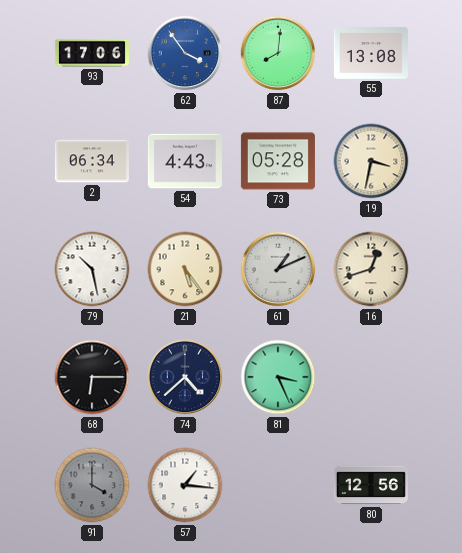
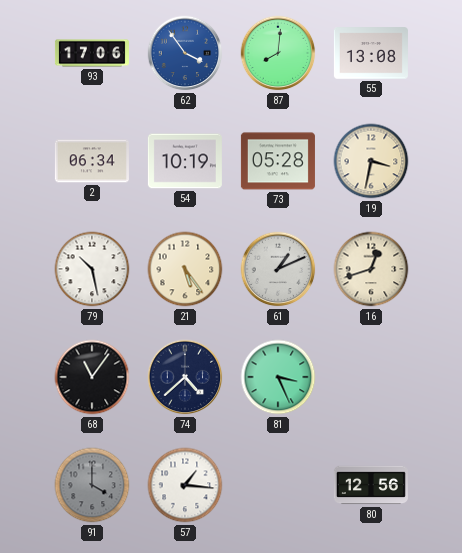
54: 4:43 -> 10:19
68: 6:15 -> 11:06
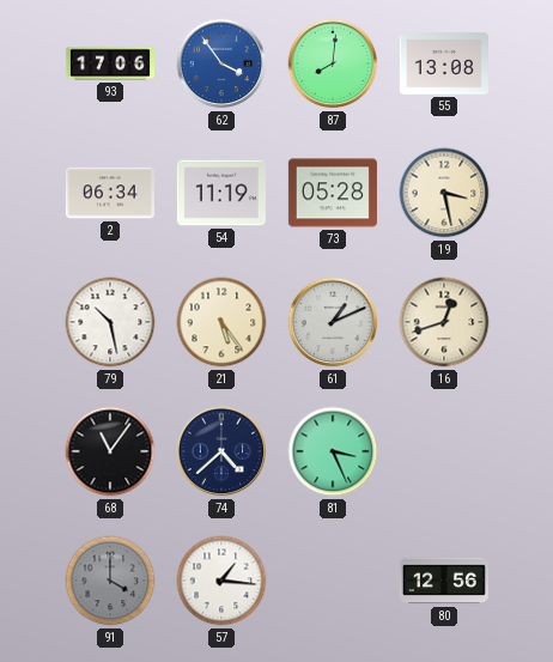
54: 10:19 -> 11:19
19: 3:32 -> 3:28
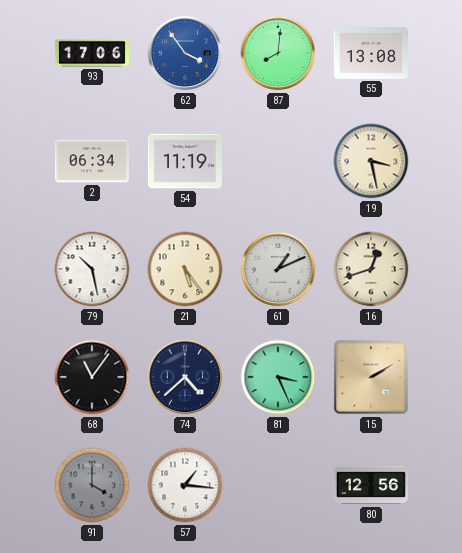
73: 05:28 -> none
15: none -> 2:10
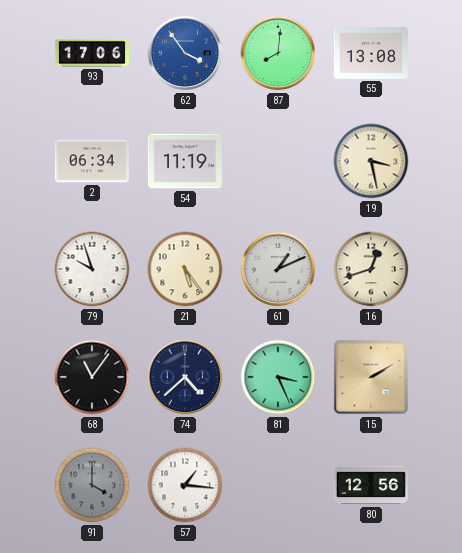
79: 10:28 -> 9:57
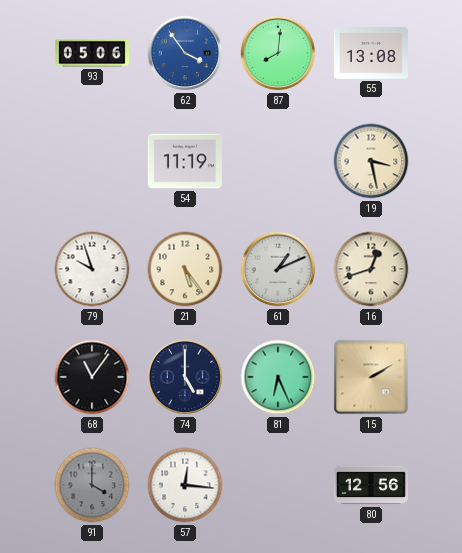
93: 17:06 -> 05:06
2: 06:34 -> none
74: 4:38 -> 5:00
81: 3:26 -> 6:26
57: 1:16 -> 12:16
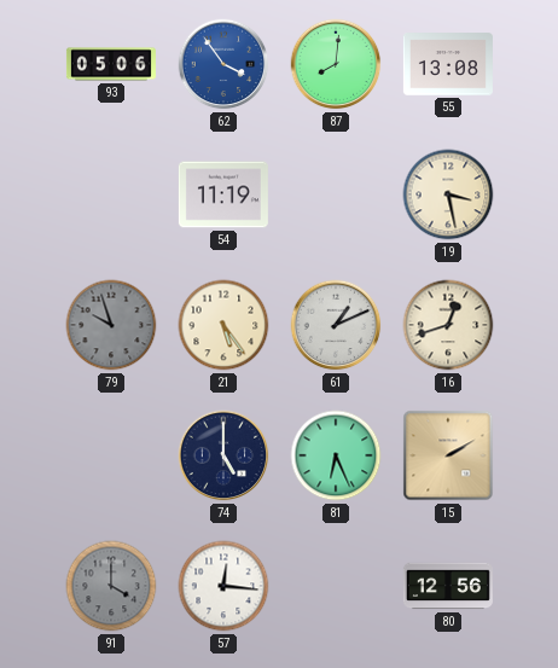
79 dial: white -> grey
68: 11:06 -> none
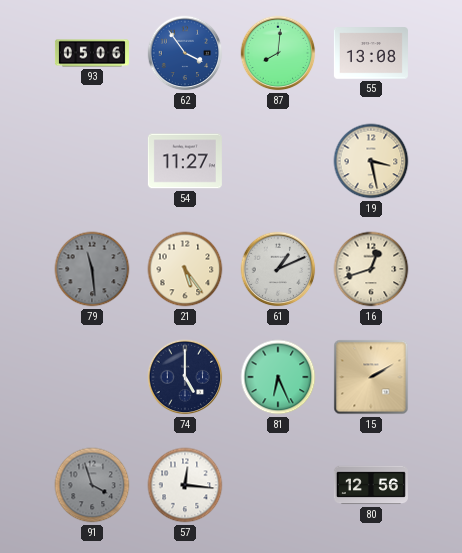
54: 11:19 -> 11:27
79: 9:57 -> 11:29
91: 4:00 -> 3:57
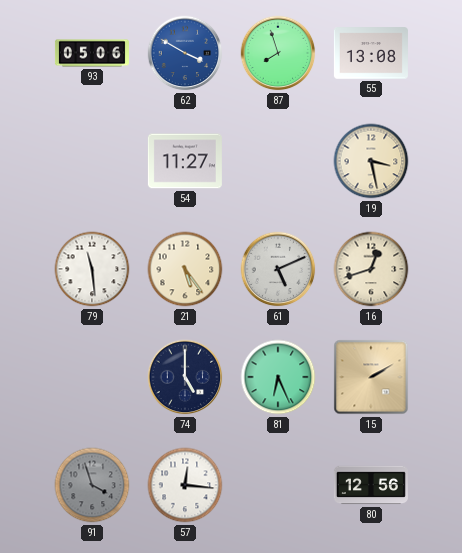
62: 3:54 -> 3:50
87: 8:01 -> 7:57
79 dial: grey -> white
61: 1:11 -> 5:11
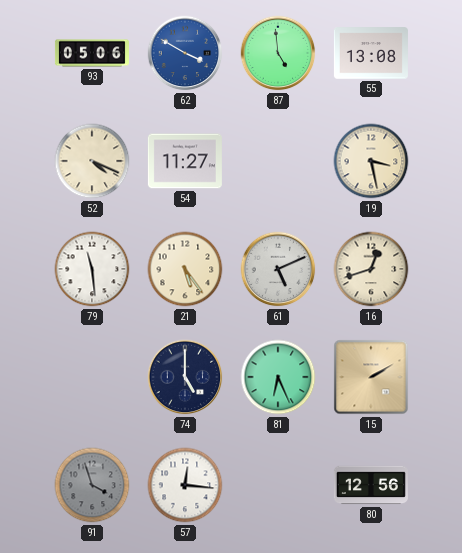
87: 7:57 -> 4:59
52: none -> 4:19
